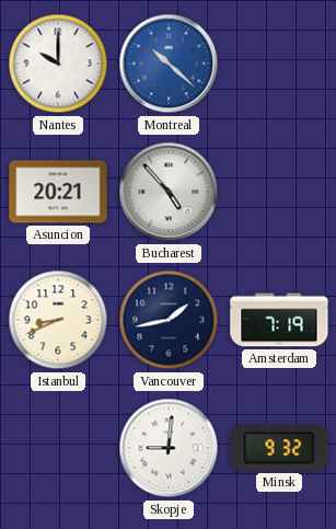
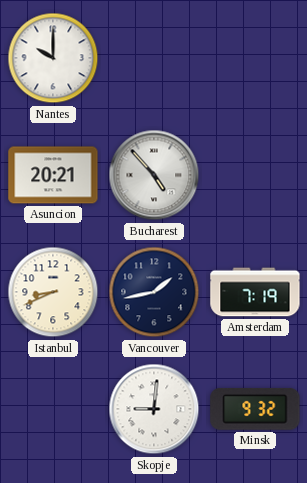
Montreal: 10:22 -> none
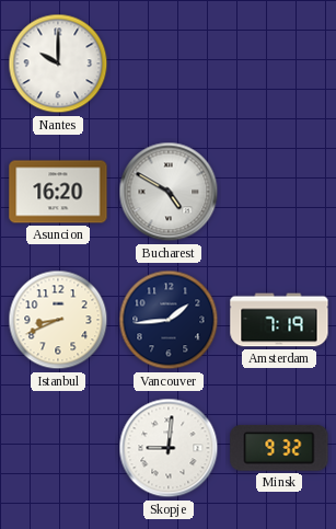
Asuncion: 20:21 -> 16:20
Bucharest: 4:53 -> 4:50
Vancouver: 1:43 -> 1:44
